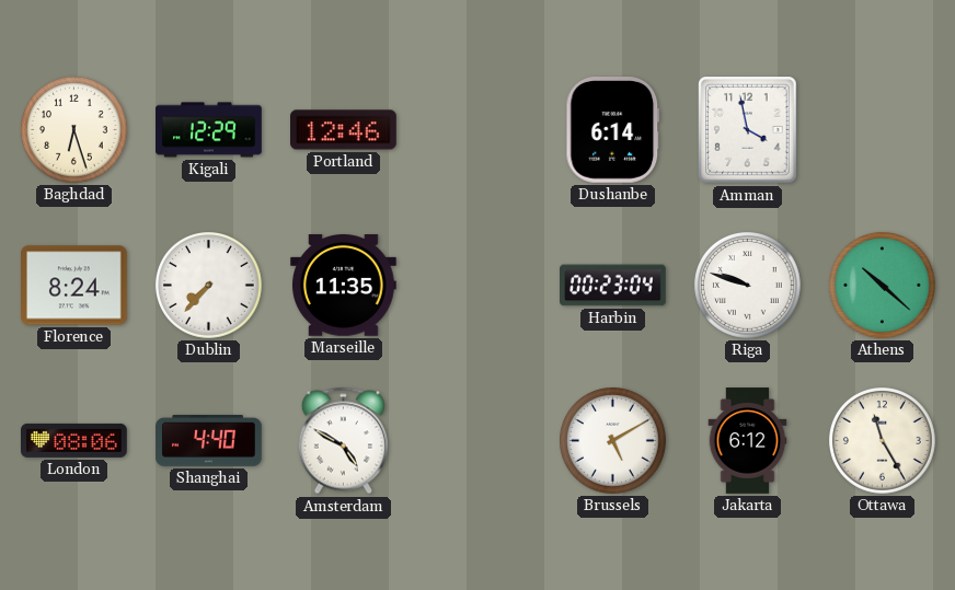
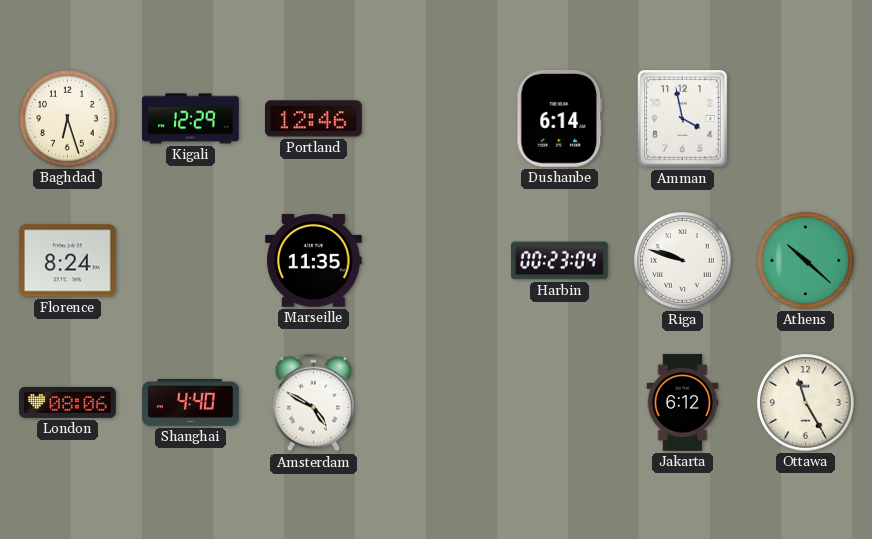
Dublin: 7:37 -> none
Brussels: 5:10 -> none
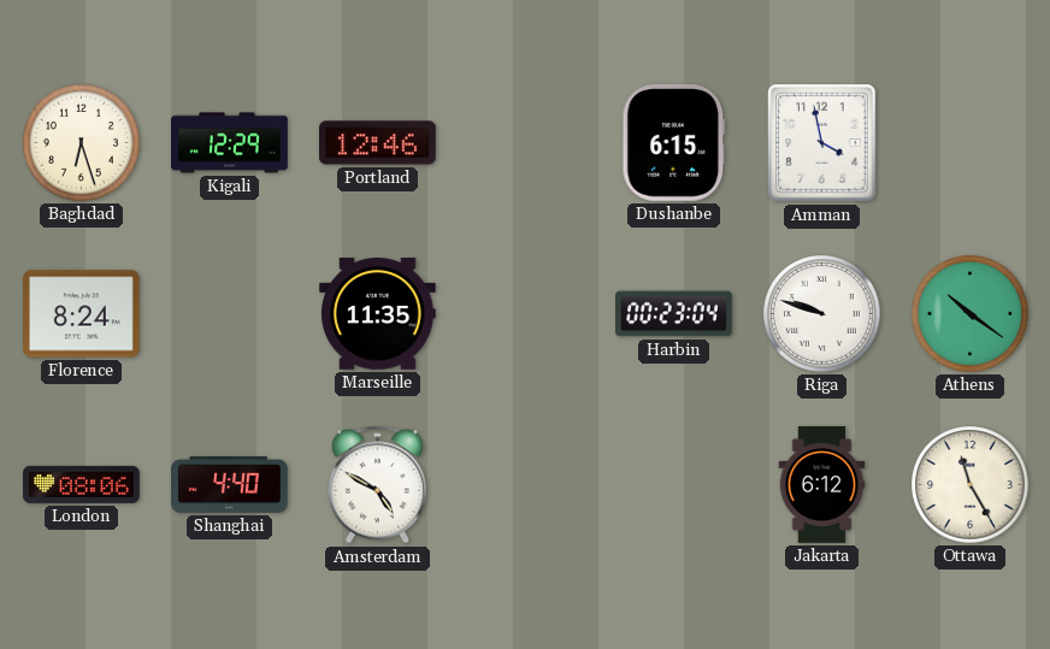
Dushanbe: 6:14 -> 6:15
Athens: 10:22 -> 10:21
